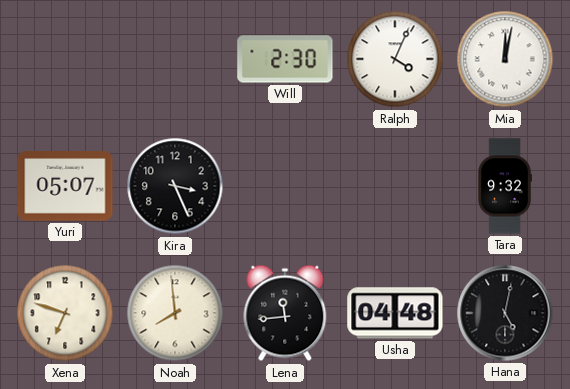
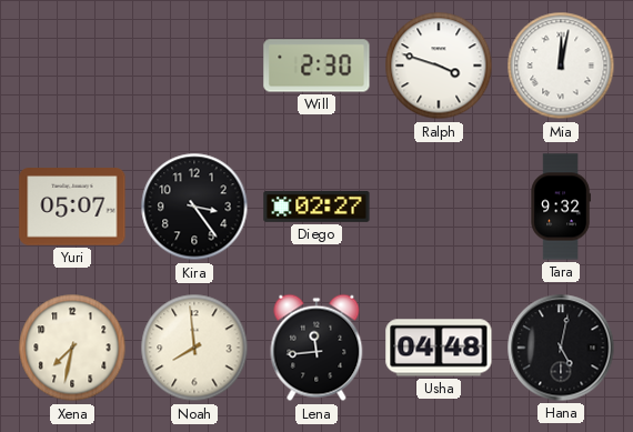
Ralph: 4:04 -> 3:48
Kira: 3:26 -> 3:24
Diego: none -> 02:27
Xena: 6:48 -> 7:32
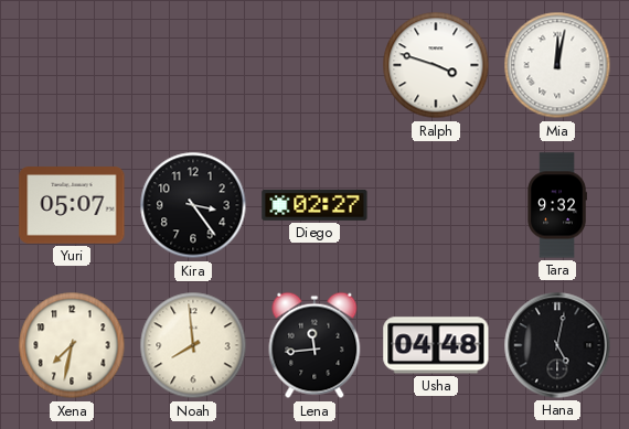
Will: 2:30 -> none
